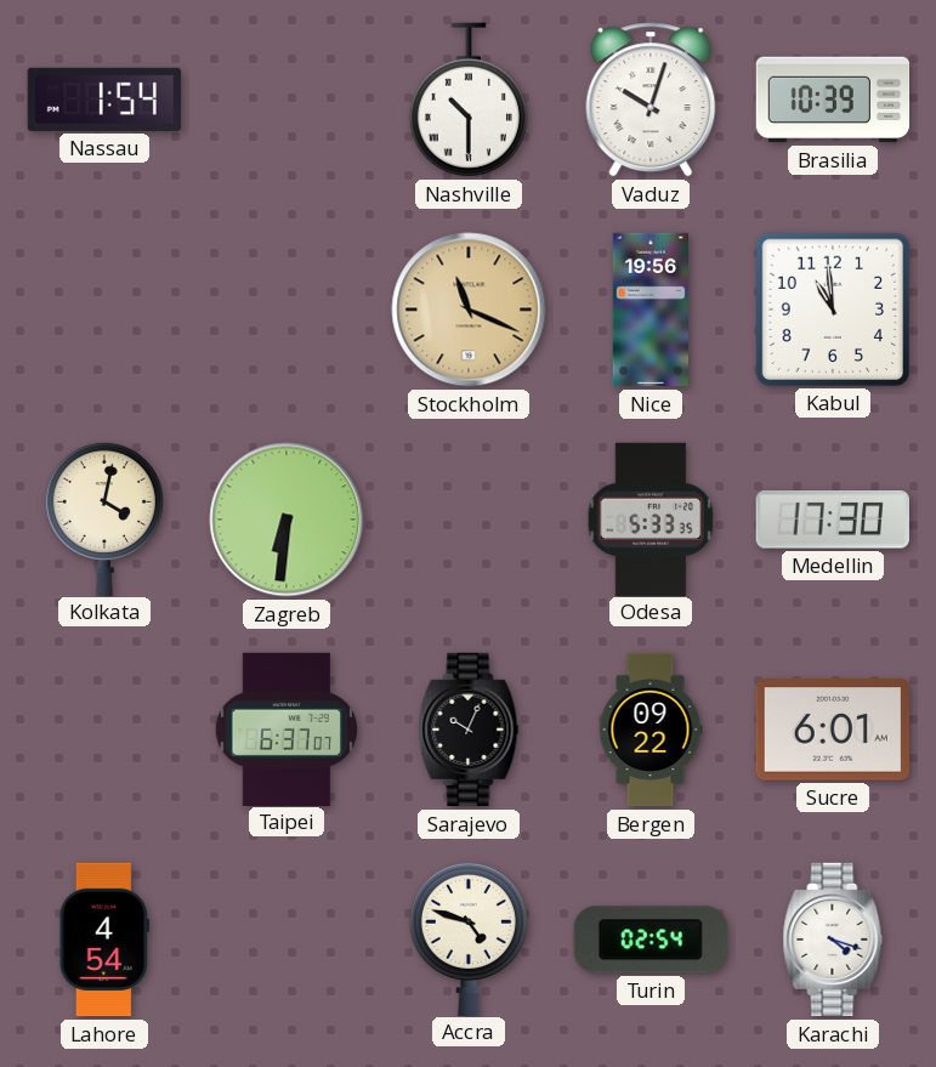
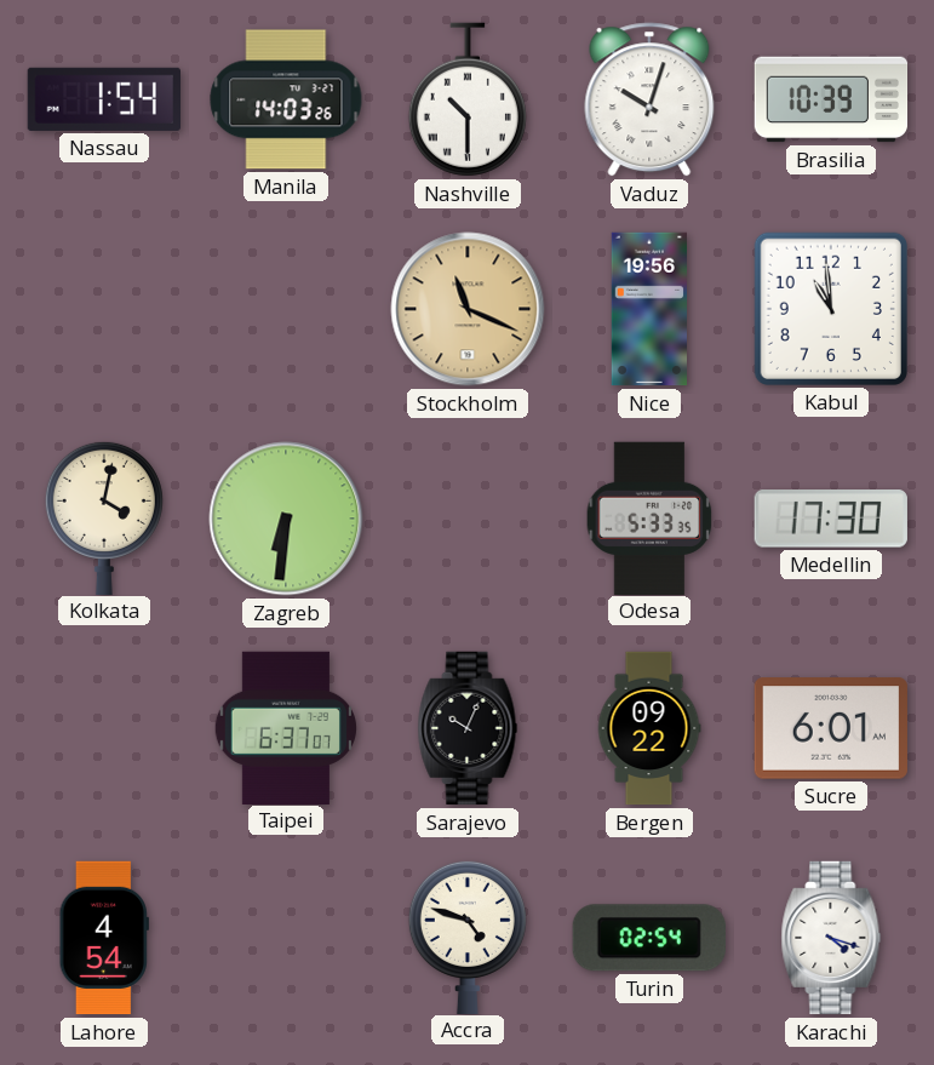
Manila: none -> 14:03
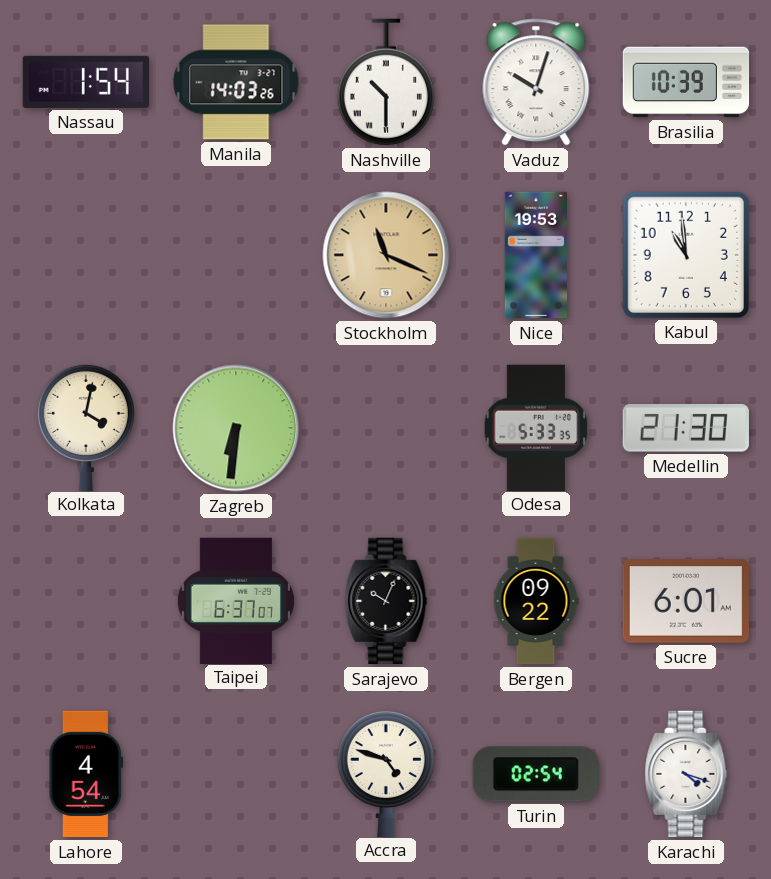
Nice: 19:56 -> 19:53
Medellin: 17:30 -> 21:30
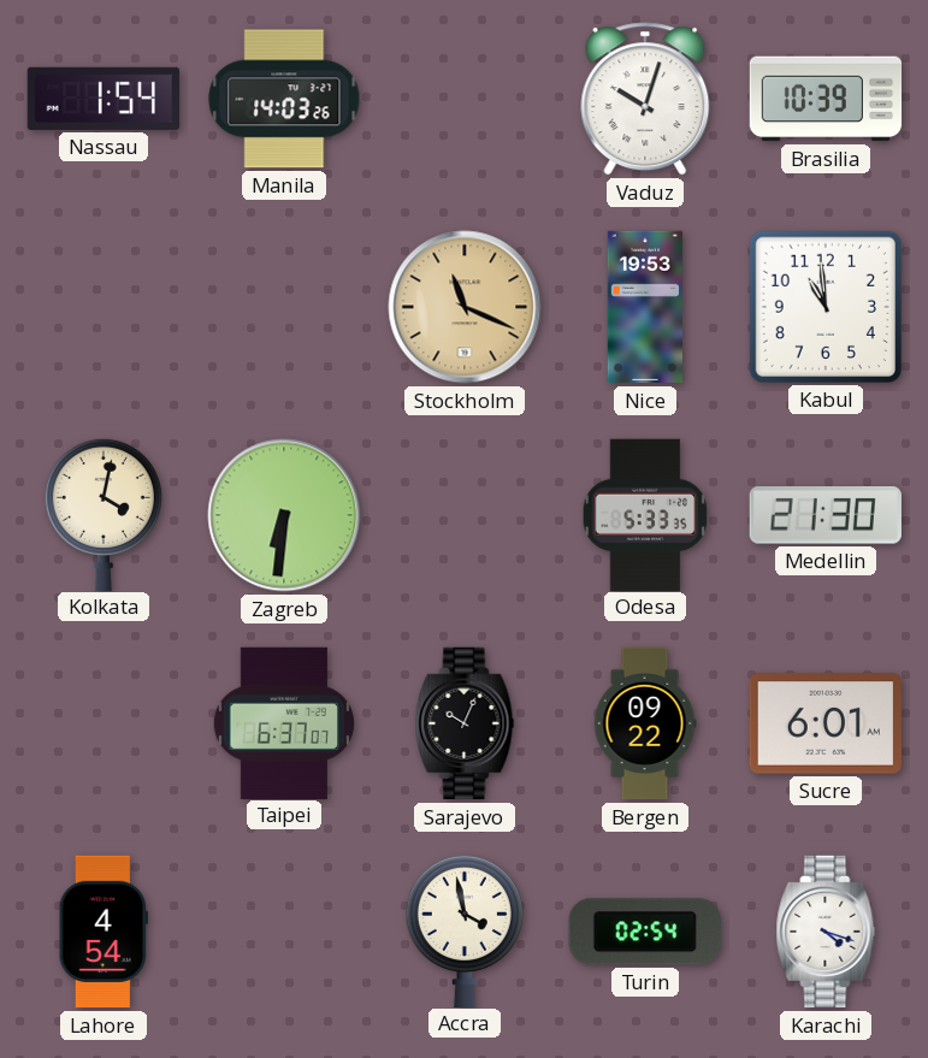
Nashville: 10:30 -> none
Accra: 4:48 -> 3:58
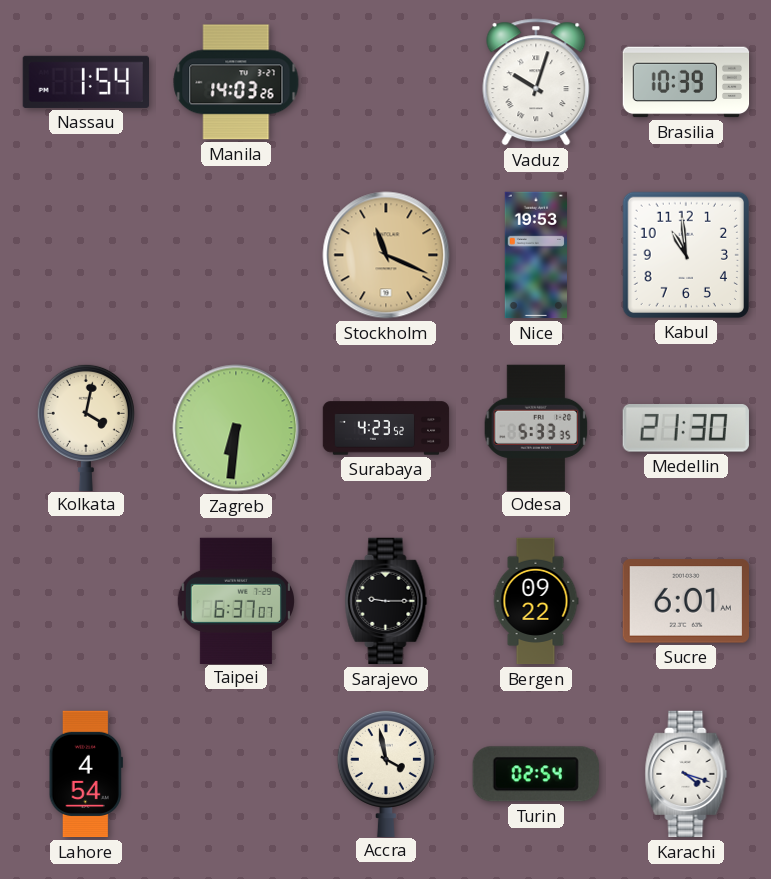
Surabaya: none -> 4:23
Sarajevo: 10:04 -> 9:15
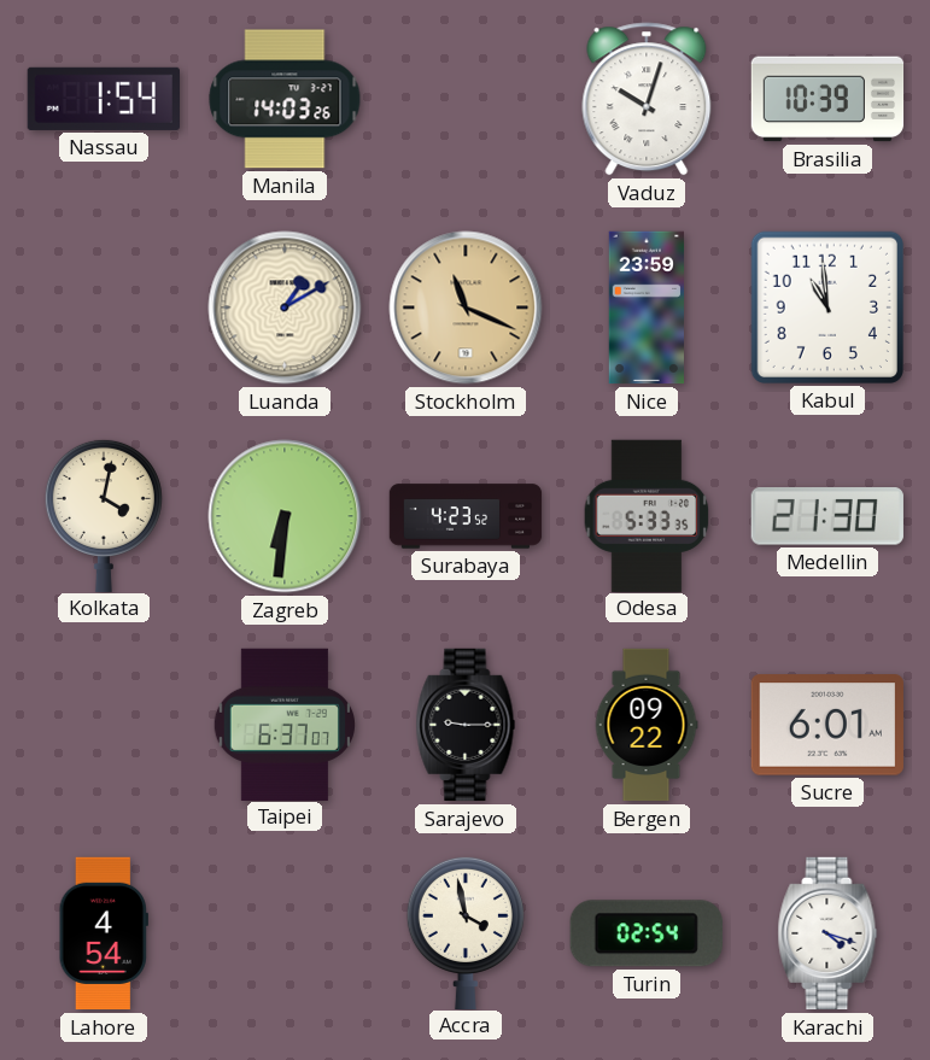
Luanda: none -> 1:10
Nice: 19:53 -> 23:59
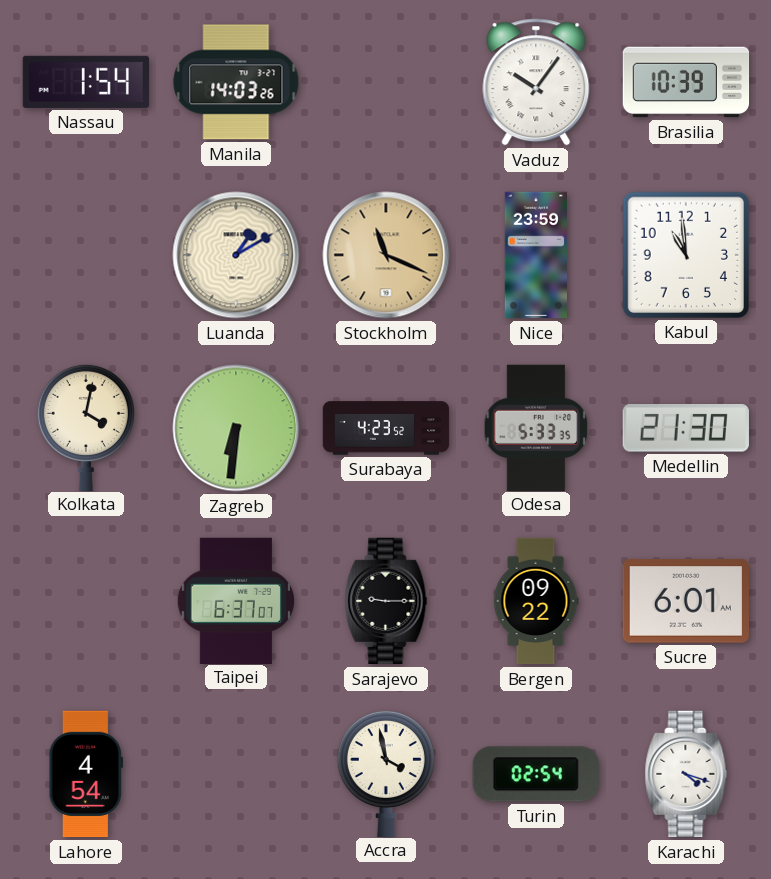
Vaduz: 10:03 -> 10:06
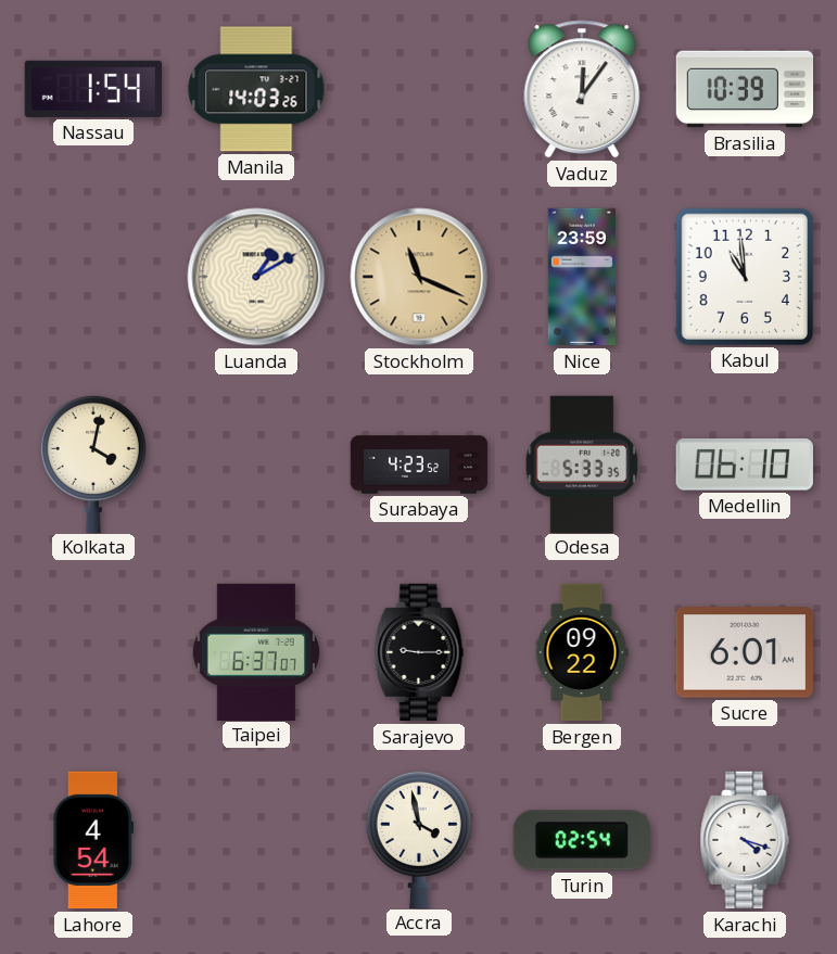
Vaduz: 10:06 -> 12:06
Zagreb: 6:31 -> none
Medellin: 21:30 -> 06:10
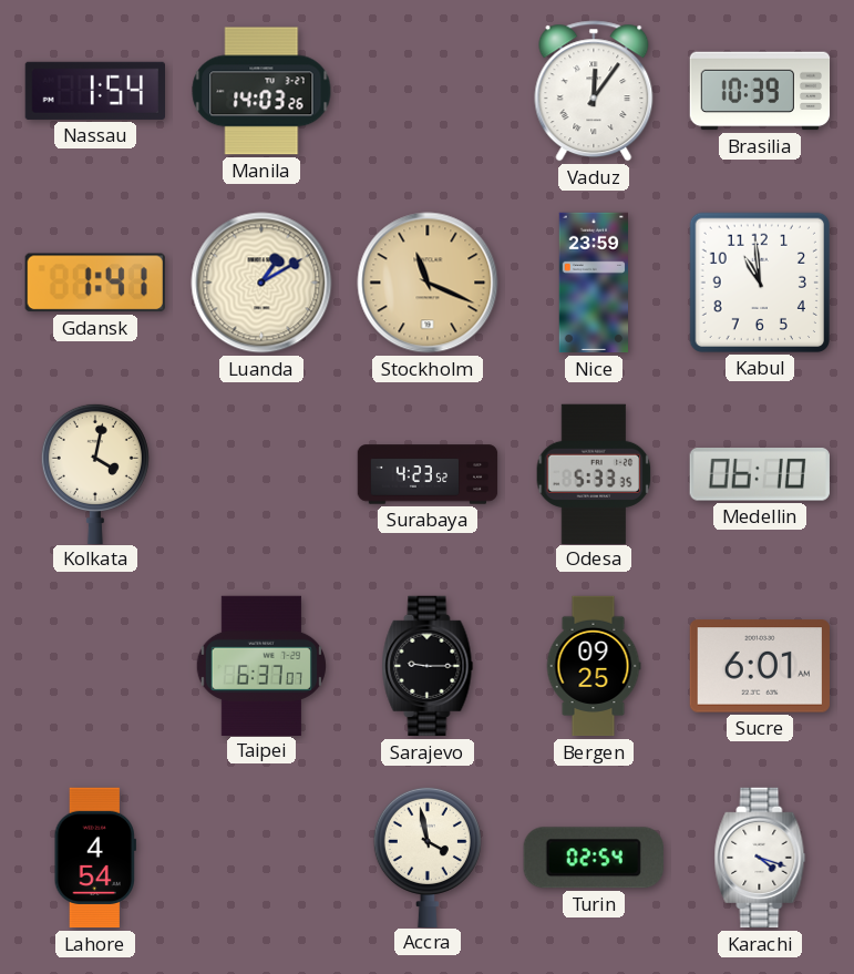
Gdansk: none -> 1:41
Bergen: 09:22 -> 09:25
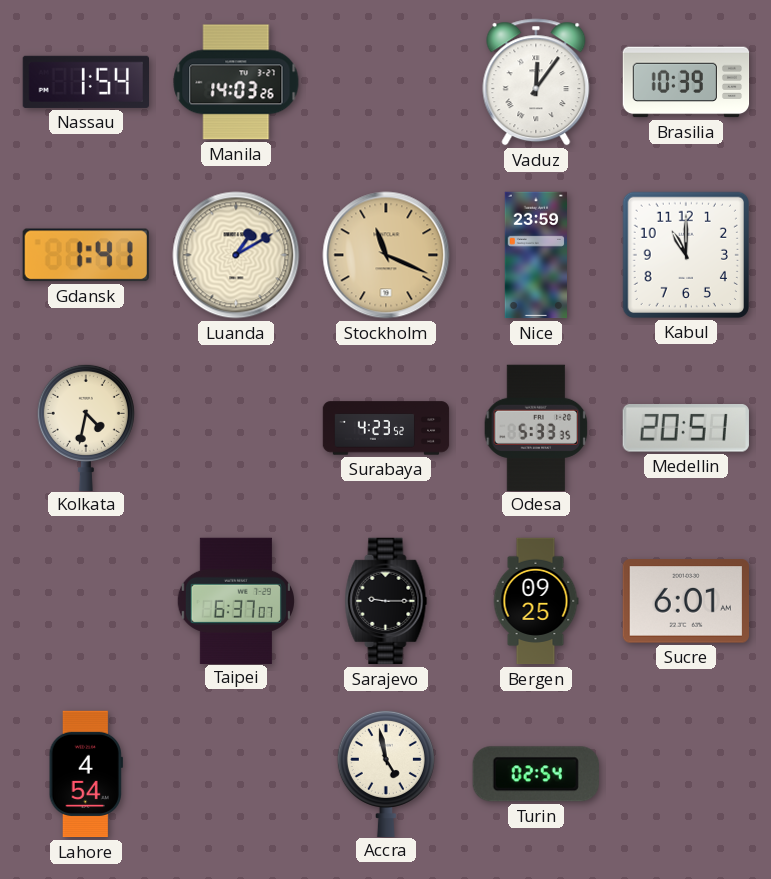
Kabul: 10:59 -> 11:00
Kolkata: 4:02 -> 4:32
Medellin: 06:10 -> 20:51
Accra: 3:58 -> 4:58
Karachi: 4:18 -> none
